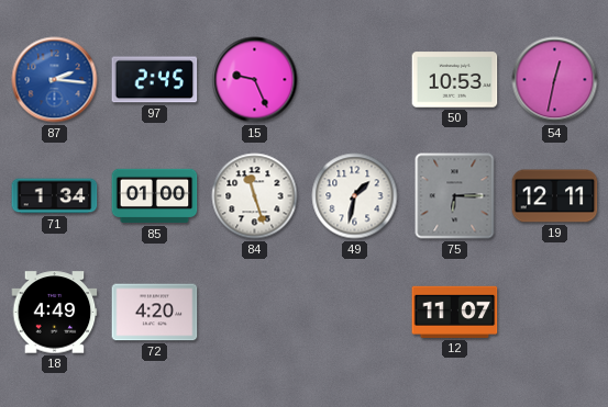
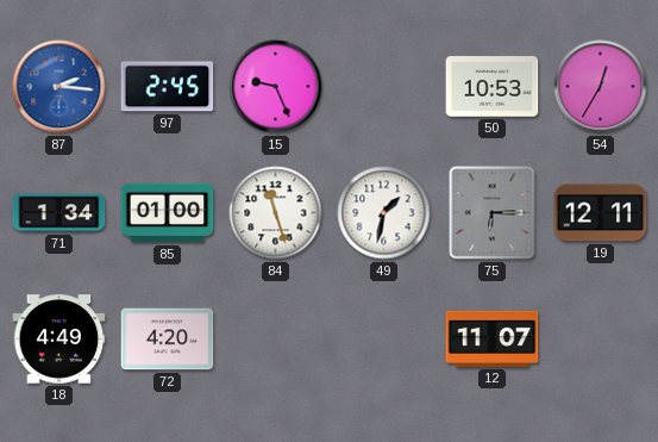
54: 12:32 -> 12:35
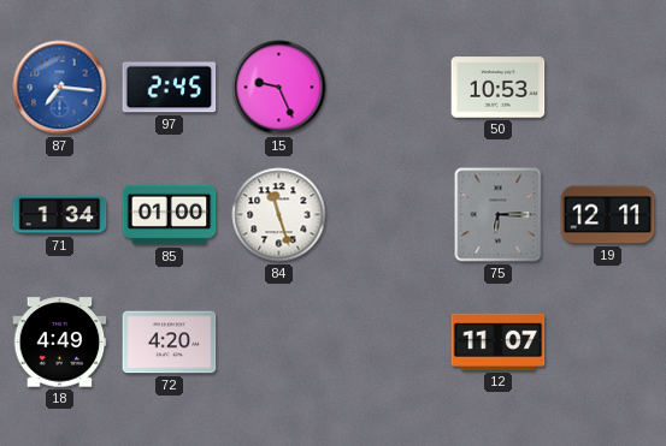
87: 2:16 -> 7:16
54: 12:35 -> none
49: 1:32 -> none
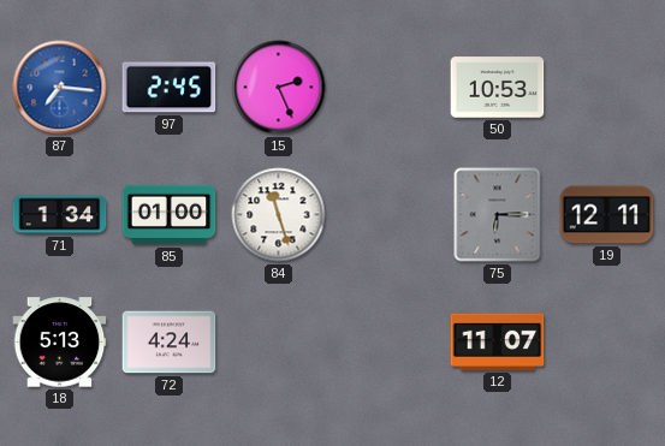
15: 9:26 -> 2:26
18: 4:49 -> 5:13
72: 4:20 -> 4:24
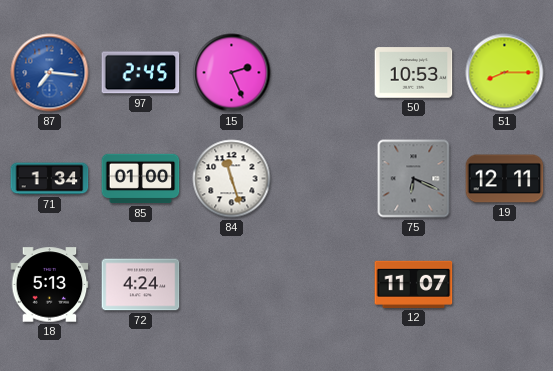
51: none -> 8:15
75: 6:15 -> 6:19
